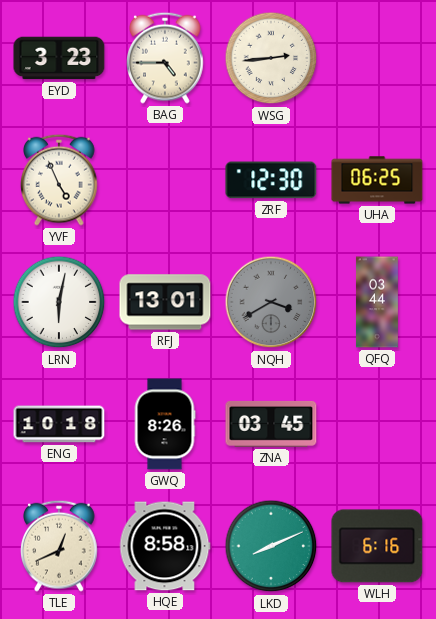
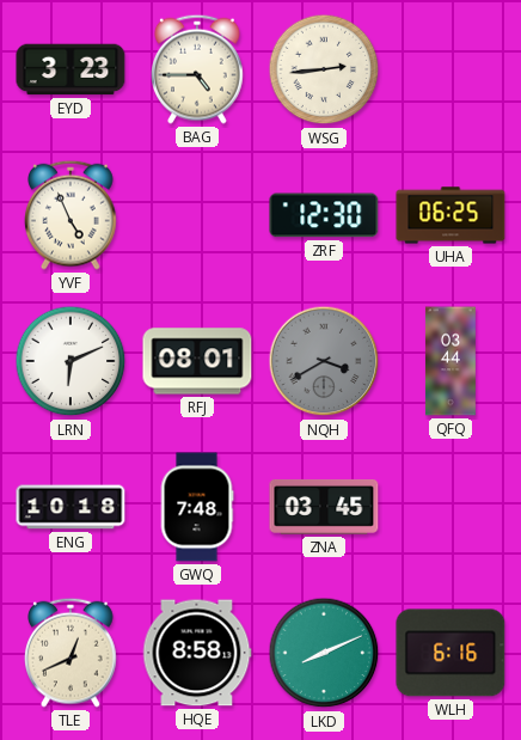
LRN: 6:02 -> 6:11
RFJ: 13:01 -> 08:01
GWQ: 8:26 -> 7:48
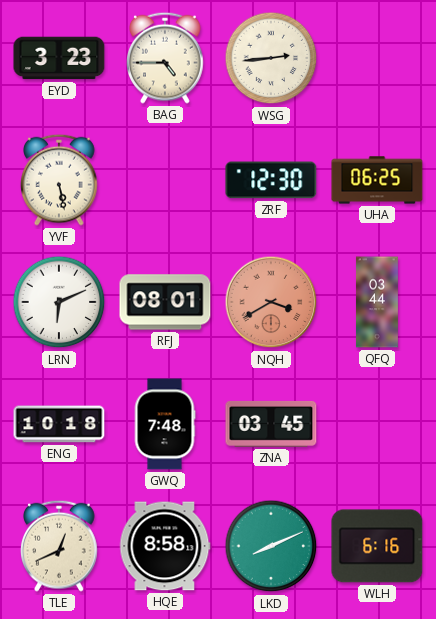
YVF: 4:56 -> 5:28
NQH dial: grey -> salmon
